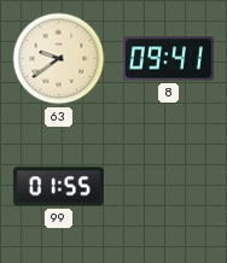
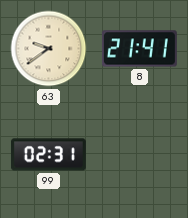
8: 09:41 -> 21:41
99: 01:55 -> 02:31
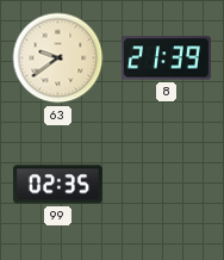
8: 21:41 -> 21:39
99: 02:31 -> 02:35
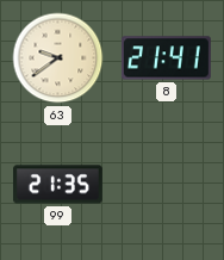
8: 21:39 -> 21:41
99: 02:35 -> 21:35
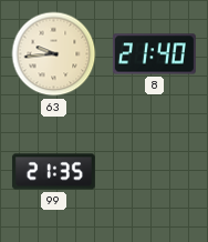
63: 9:39 -> 9:44
8: 21:41 -> 21:40
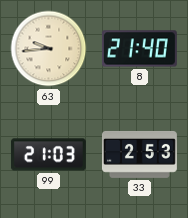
99: 21:35 -> 21:03
33: none -> 2:53
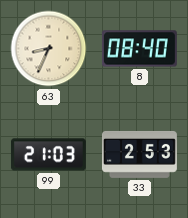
63: 9:44 -> 8:34
8: 21:40 -> 08:40
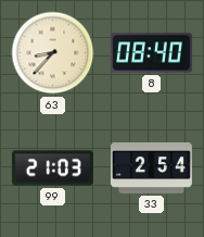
63: 8:34 -> 8:37
33: 2:53 -> 2:54
